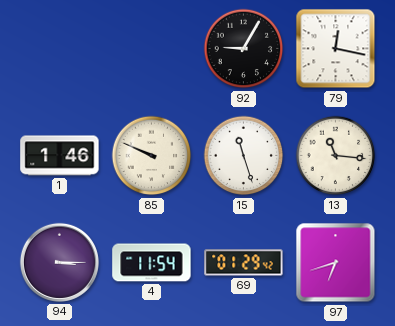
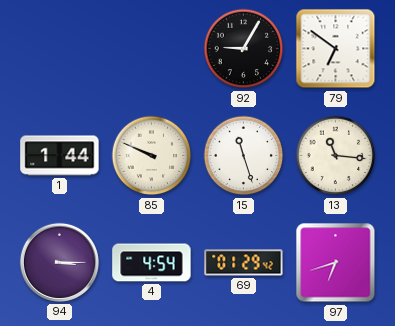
79: 12:17 -> 6:51
1: 1:46 -> 1:44
4: 11:54 -> 4:54
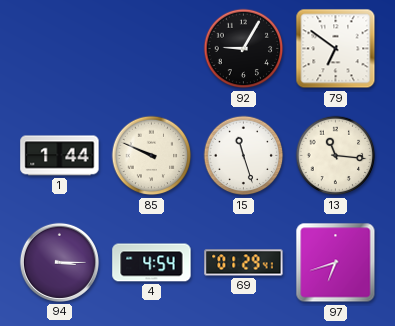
69: 01:29:42 -> 01:29:41
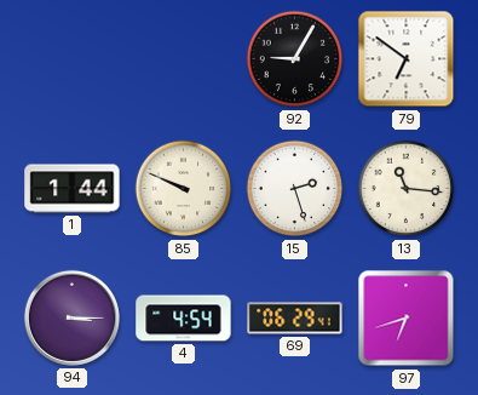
15: 11:27 -> 2:27
69: 01:29 -> 06:29
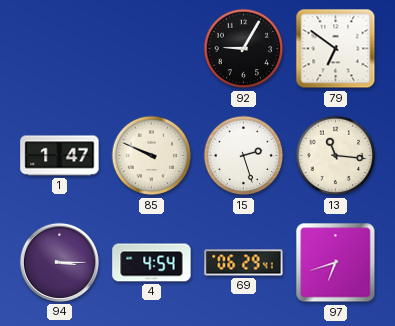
1: 1:44 -> 1:47
